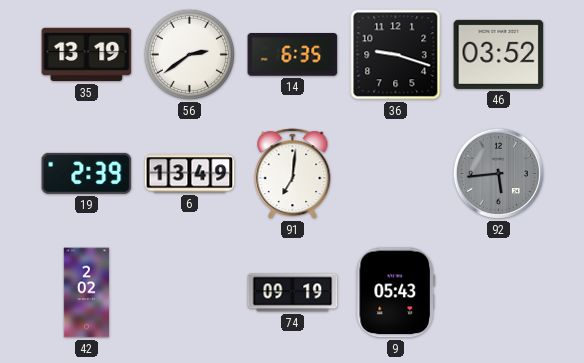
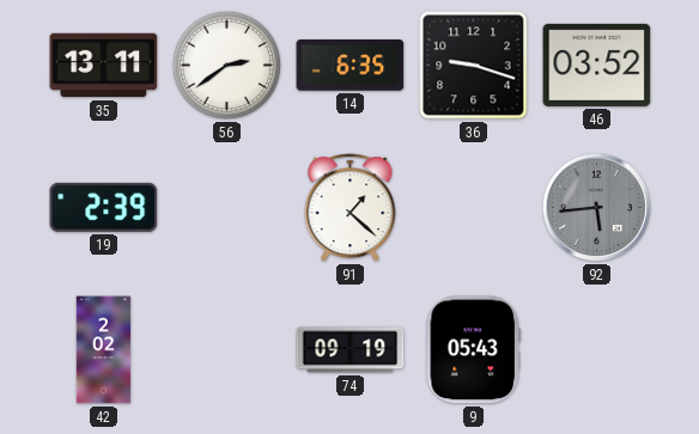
35: 13:19 -> 13:11
6: 13:49 -> none
91: 7:01 -> 1:22
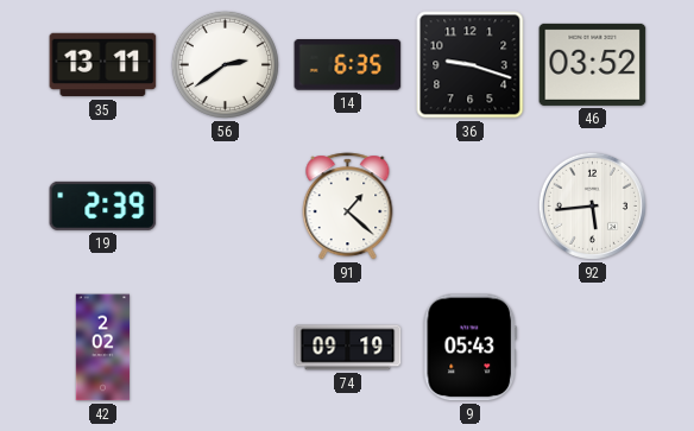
92 dial: grey -> white
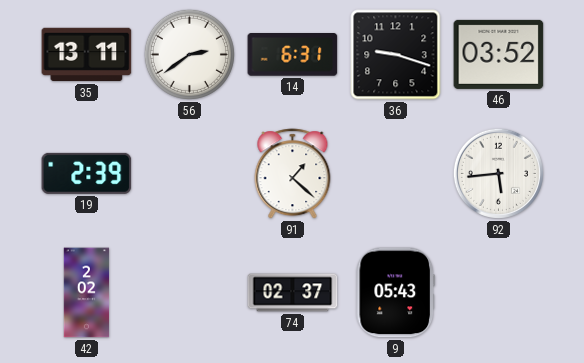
14: 6:35 -> 6:31
74: 09:19 -> 02:37
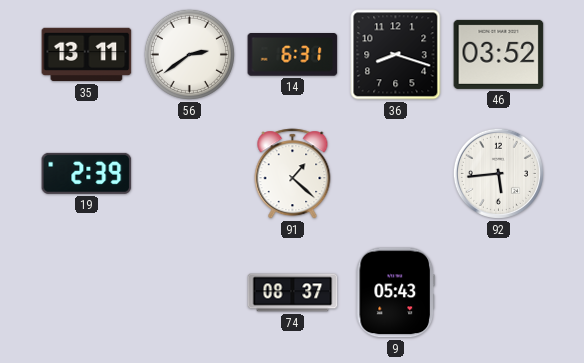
36: 9:18 -> 8:18
42: 2:02 -> none
74: 02:37 -> 08:37
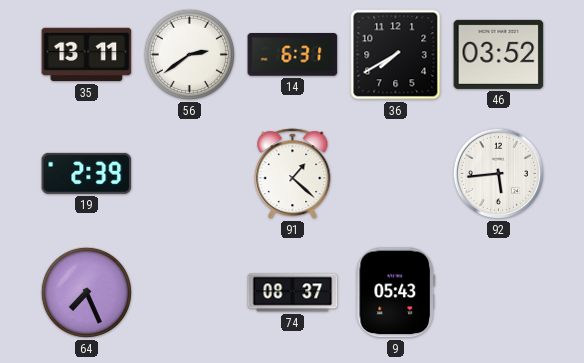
36: 8:18 -> 7:40
64: none -> 7:26
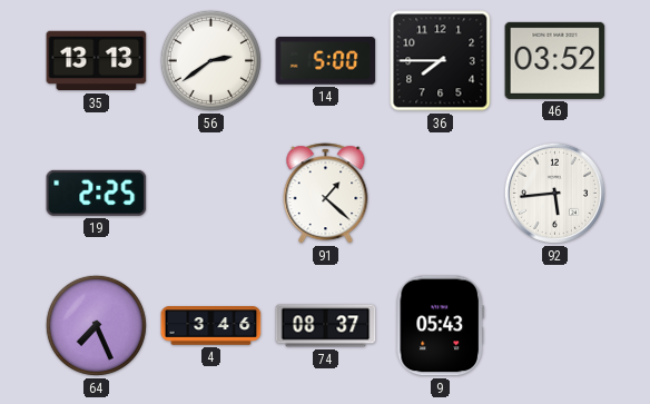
35: 13:11 -> 13:13
14: 6:31 -> 5:00
36: 7:40 -> 7:45
19: 2:39 -> 2:25
4: none -> 3:46
